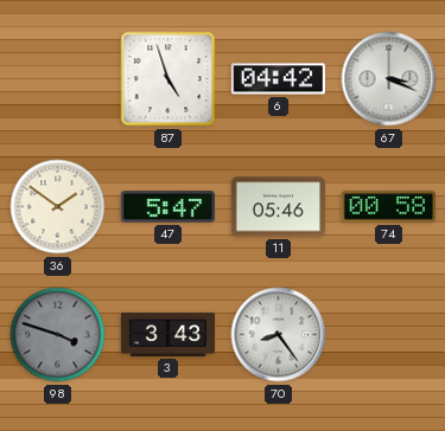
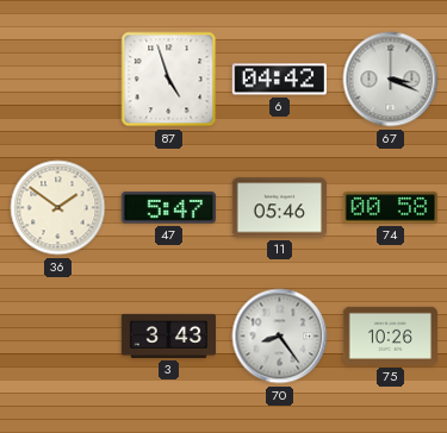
98: 3:48 -> none
75: none -> 10:26
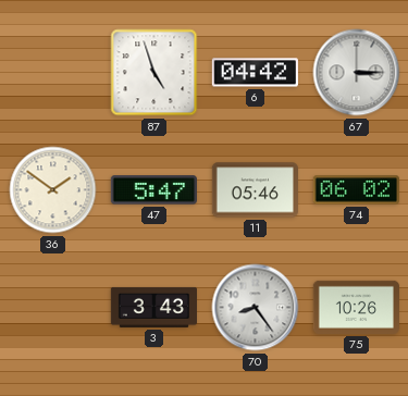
67: 3:19 -> 3:15
74: 00:58 -> 06:02
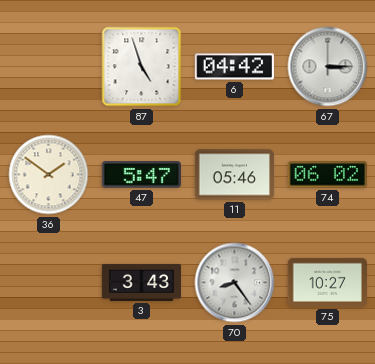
75: 10:26 -> 10:27
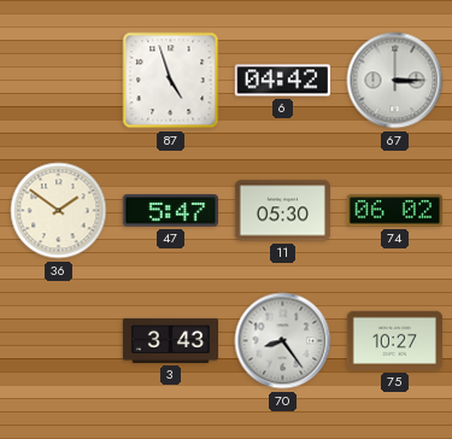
11: 05:46 -> 05:30
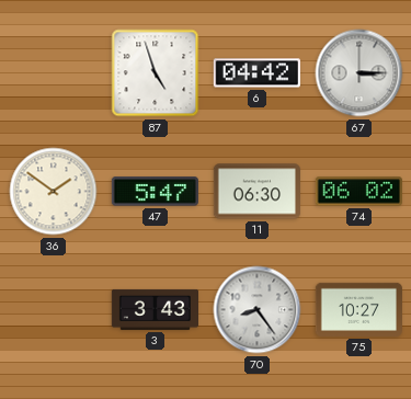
11: 05:30 -> 06:30
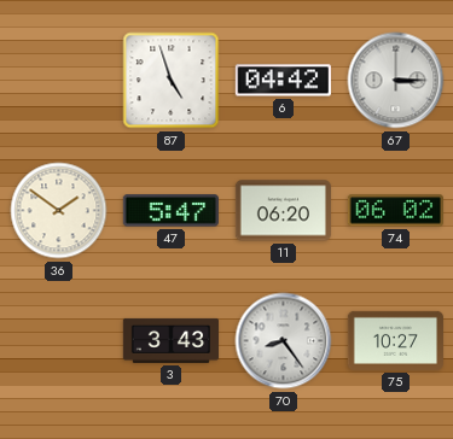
11: 06:30 -> 06:20
